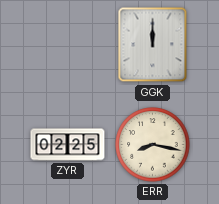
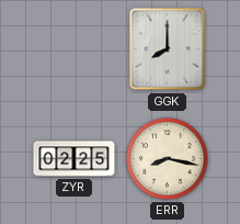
GGK: 12:00 -> 8:00
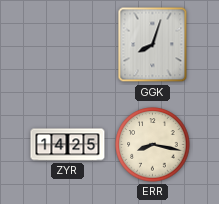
GGK: 8:00 -> 8:03
ZYR: 02:25 -> 14:25
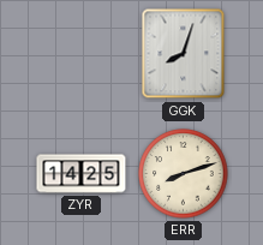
ERR: 8:17 -> 8:12
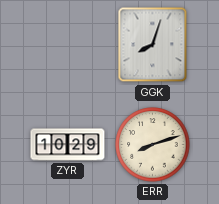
ZYR: 14:25 -> 10:29
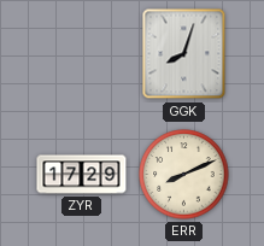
ZYR: 10:29 -> 17:29
ERR: 8:12 -> 8:11
